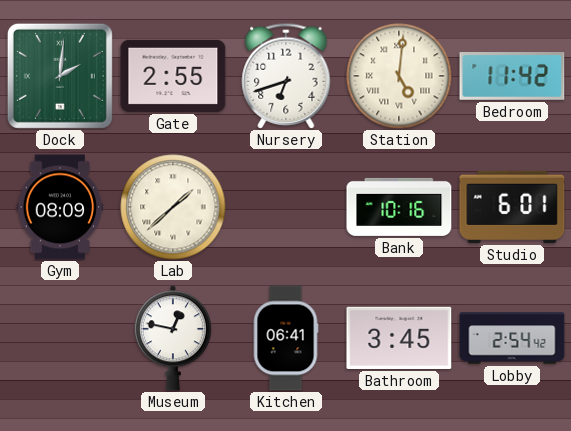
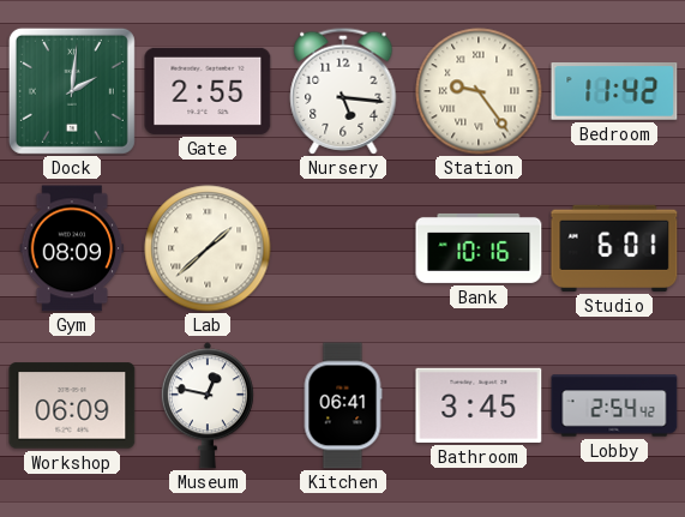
Nursery: 6:42 -> 5:16
Station: 5:01 -> 9:24
Workshop: none -> 06:09
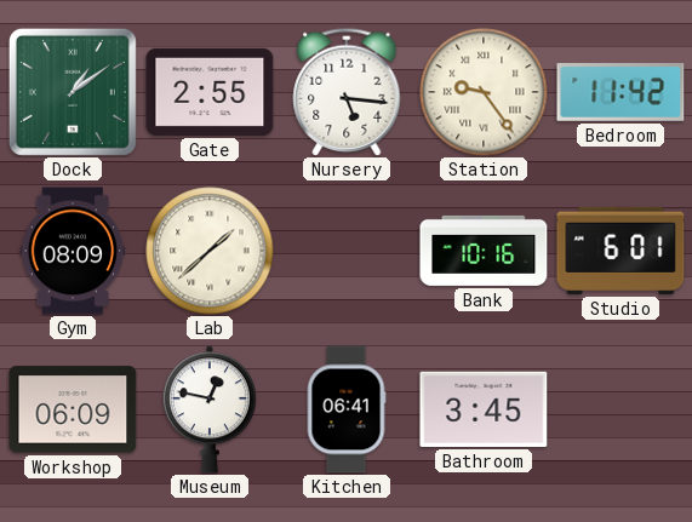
Dock: 2:01 -> 1:09
Lobby: 2:54 -> none
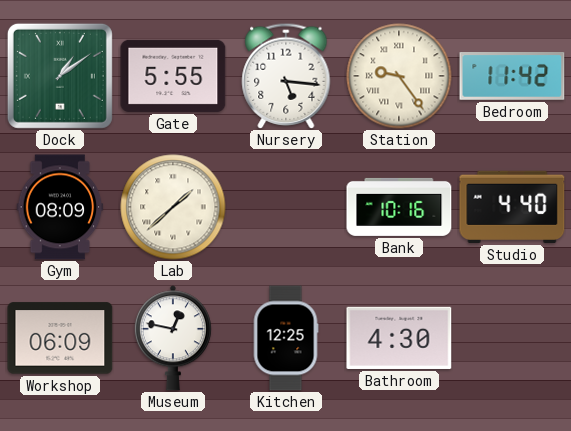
Gate: 2:55 -> 5:55
Studio: 6:01 -> 4:40
Kitchen: 06:41 -> 12:25
Bathroom: 3:45 -> 4:30
